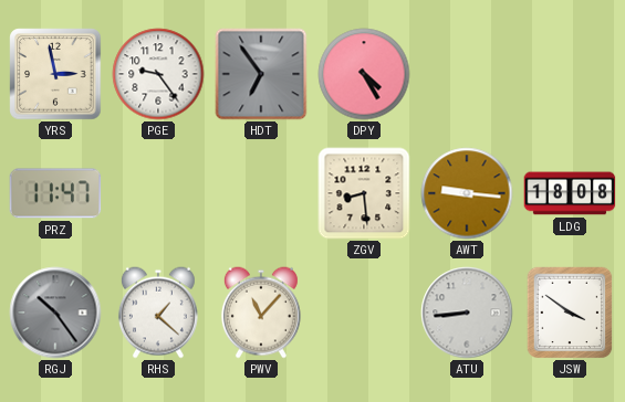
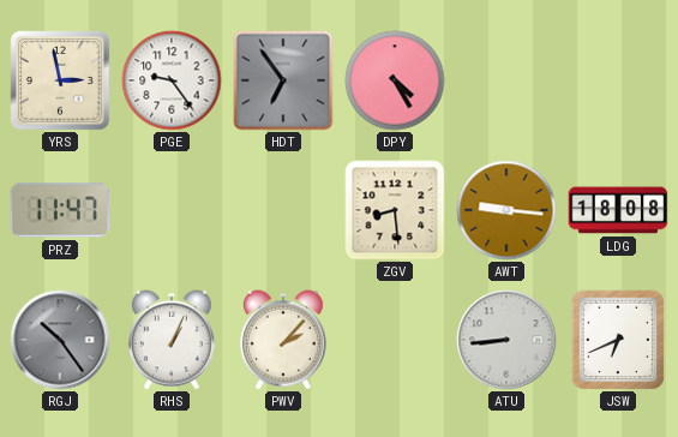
RHS: 1:22 -> 1:04
PWV: 11:07 -> 2:07
JSW: 3:51 -> 6:41
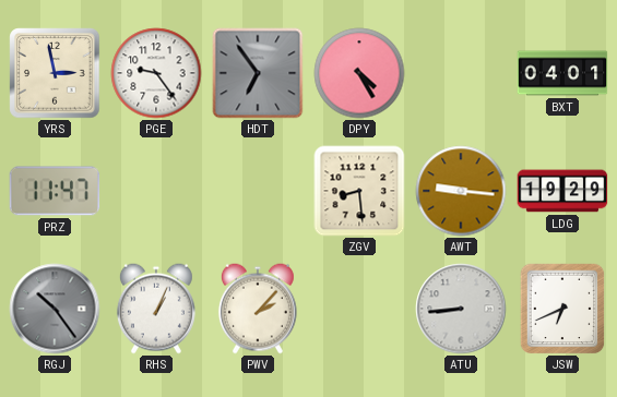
BXT: none -> 04:01
LDG: 18:08 -> 19:29
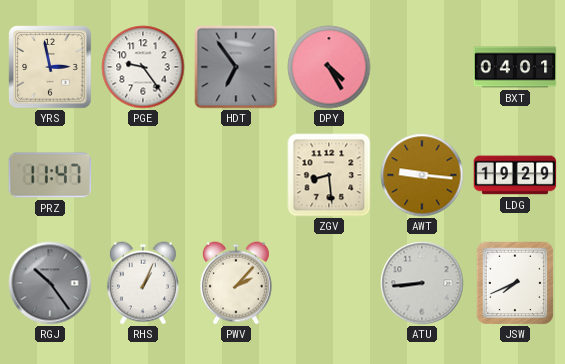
JSW: 6:41 -> 7:41
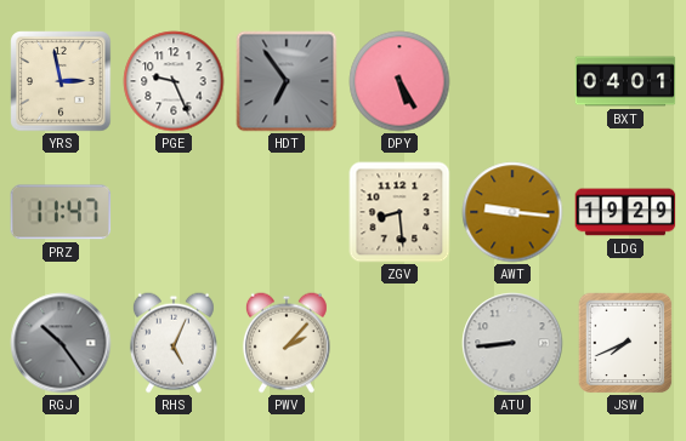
PGE: 9:24 -> 9:26
DPY: 4:25 -> 5:25
RHS: 1:04 -> 5:04
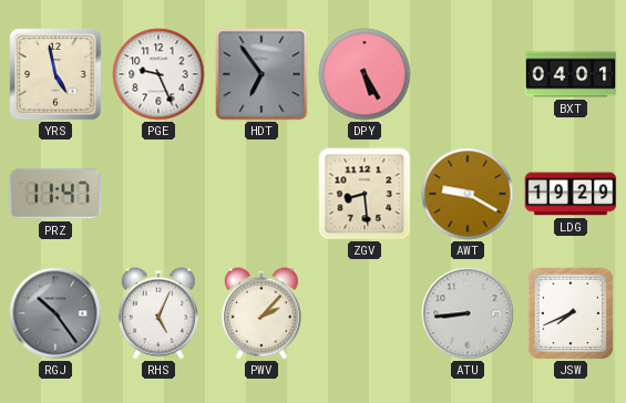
YRS: 2:58 -> 4:58
AWT: 9:16 -> 9:20
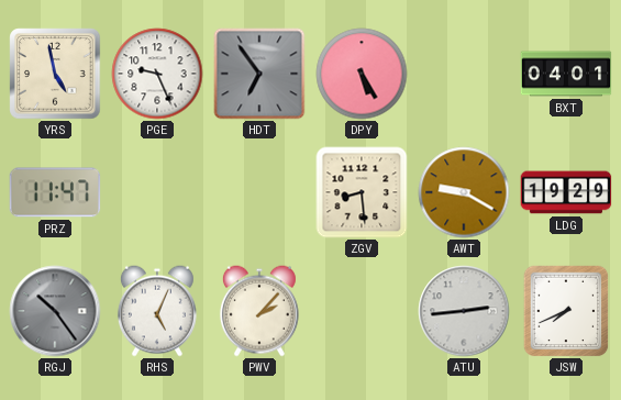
ATU: 8:44 -> 2:44
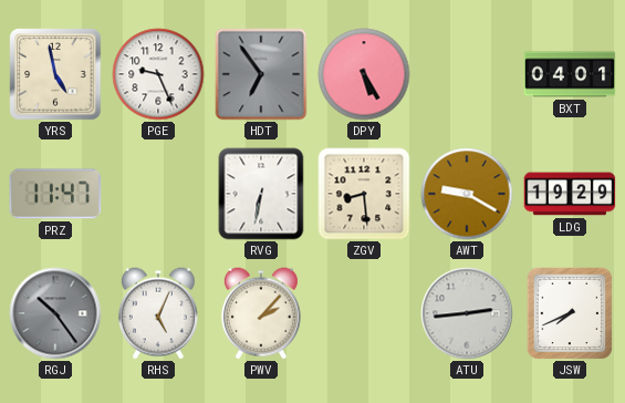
RVG: none -> 6:32
